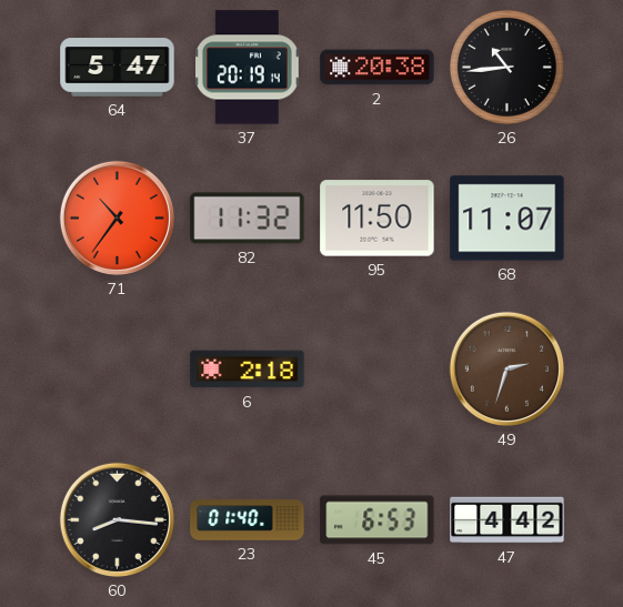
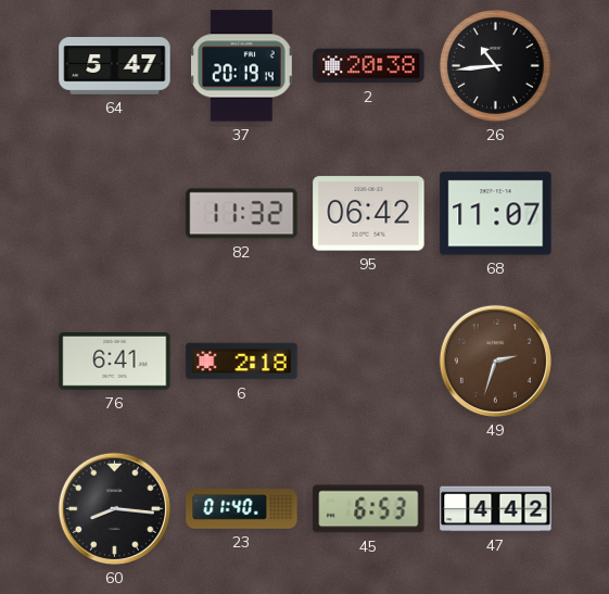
71: 10:36 -> none
95: 11:50 -> 06:42
76: none -> 6:41
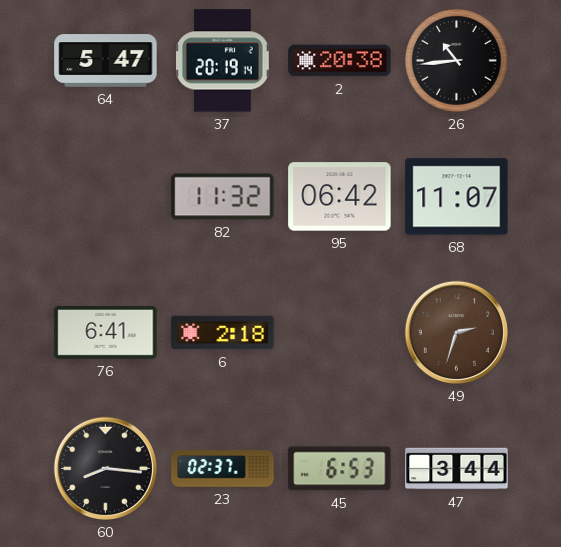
23: 01:40 -> 02:37
47: 4:42 -> 3:44
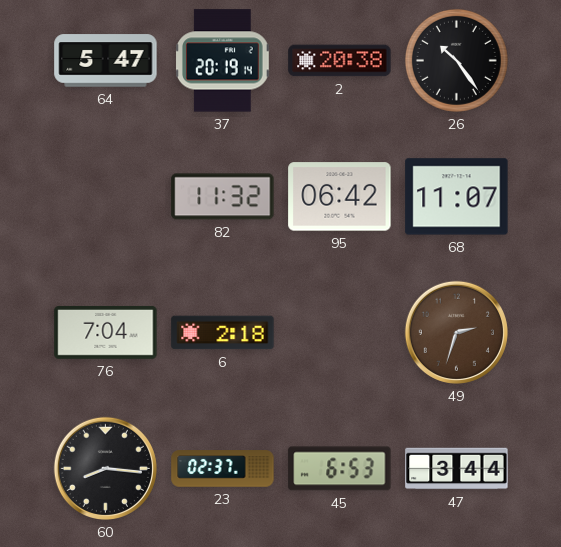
26: 10:44 -> 10:24
76: 6:41 -> 7:04
